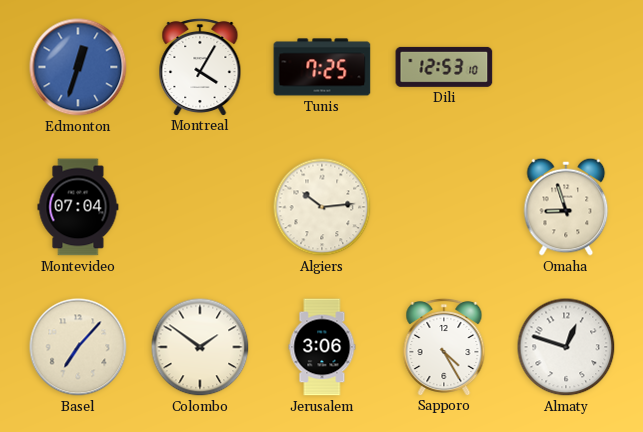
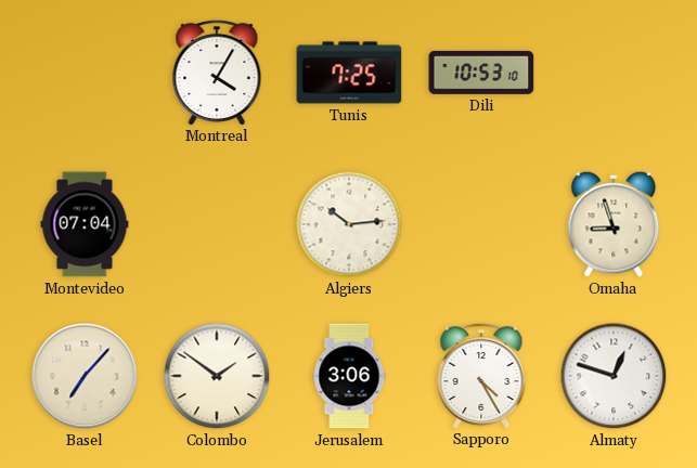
Edmonton: 12:33 -> none
Dili: 12:53 -> 10:53
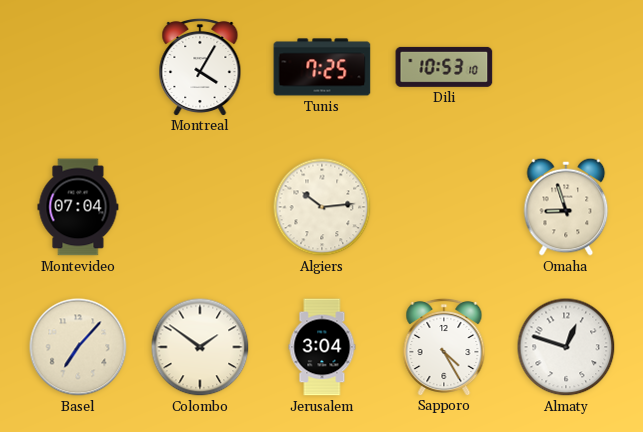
Jerusalem: 3:06 -> 3:04
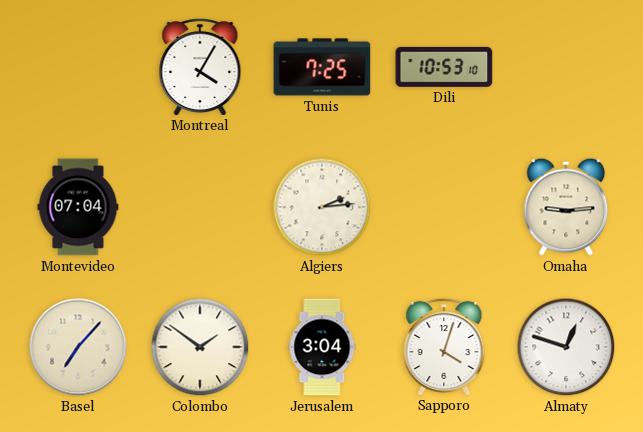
Algiers: 10:14 -> 2:14
Omaha: 8:57 -> 9:14
Sapporo: 4:25 -> 4:03
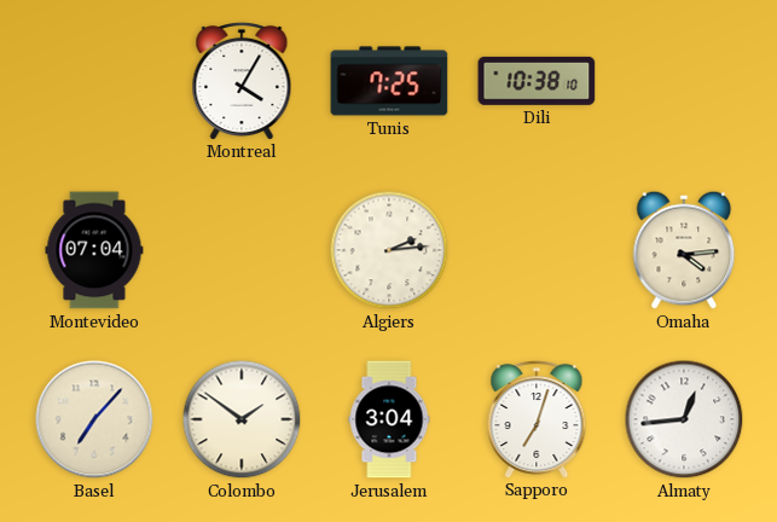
Dili: 10:53 -> 10:38
Omaha: 9:14 -> 4:14
Sapporo: 4:03 -> 7:03
Almaty: 12:48 -> 12:44
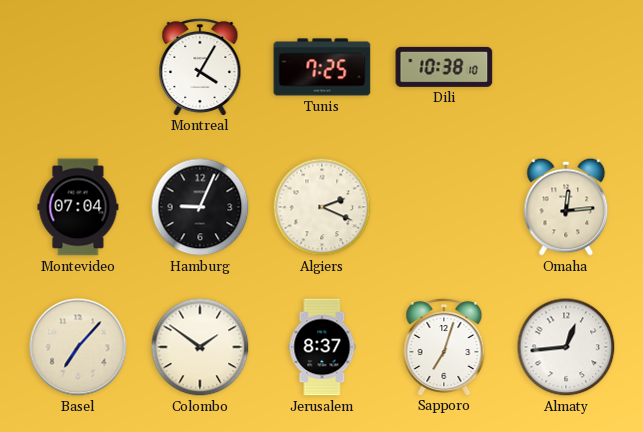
Hamburg: none -> 9:04
Algiers: 2:14 -> 2:19
Omaha: 4:14 -> 12:14
Jerusalem: 3:04 -> 8:37
